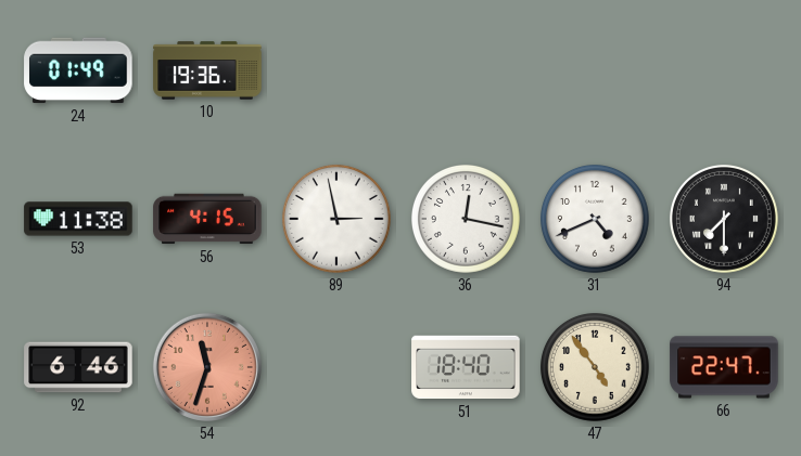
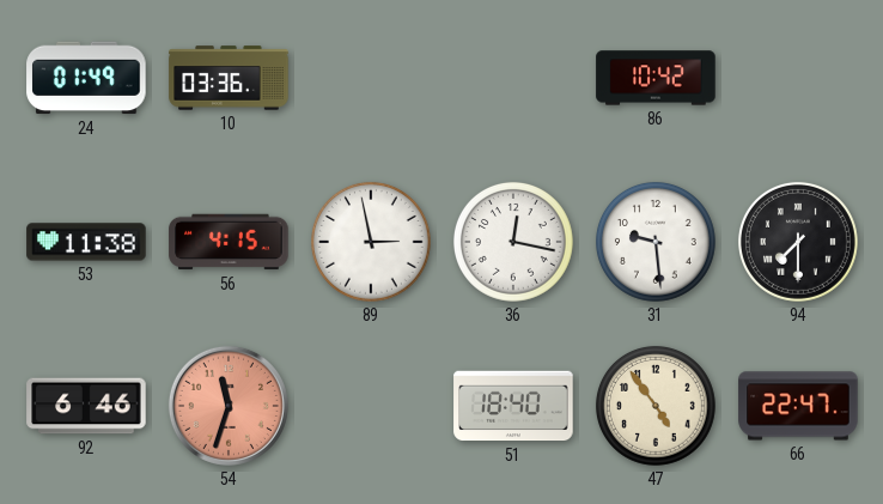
10: 19:36 -> 03:36
86: none -> 10:42
31: 4:41 -> 9:29
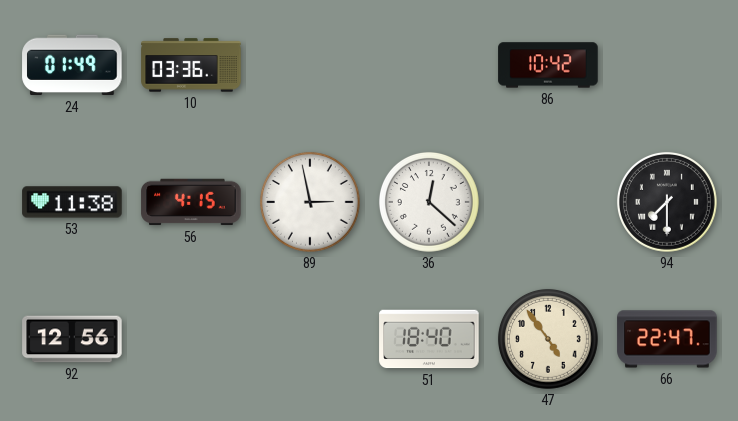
36: 12:17 -> 12:22
31: 9:29 -> none
92: 6:46 -> 12:56
54: 11:33 -> none
